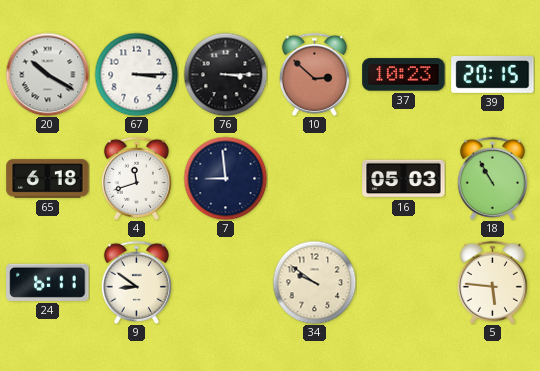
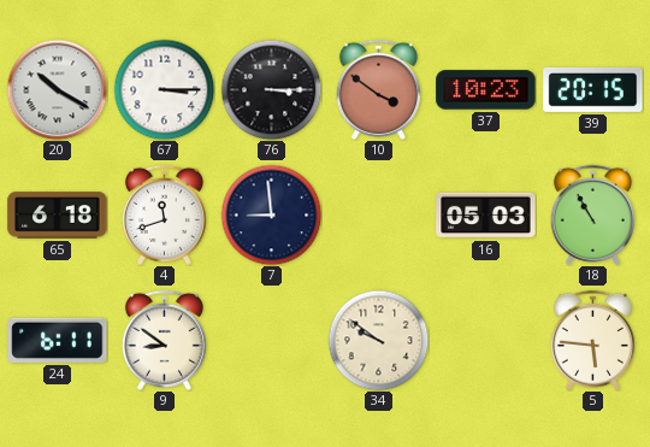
10: 2:52 -> 3:51
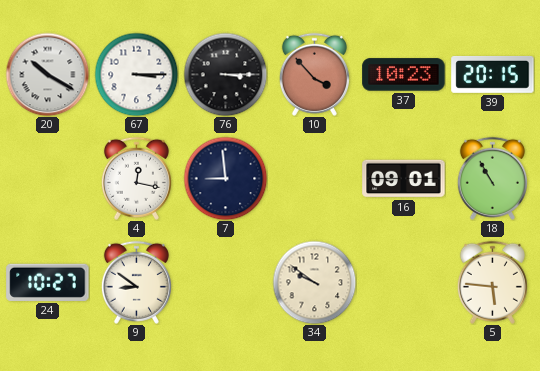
10: 3:51 -> 3:53
65: 6:18 -> none
4: 11:42 -> 12:17
16: 05:03 -> 09:01
24: 6:11 -> 10:27
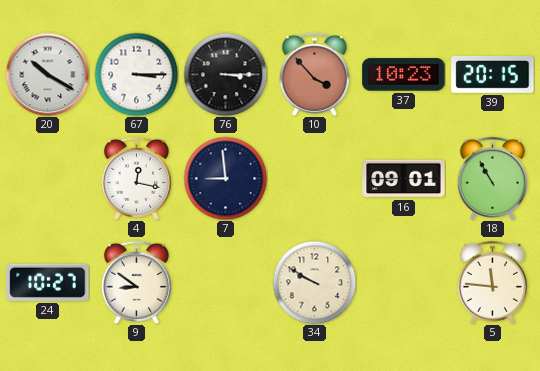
34: 9:51 -> 9:50
5: 5:46 -> 11:46
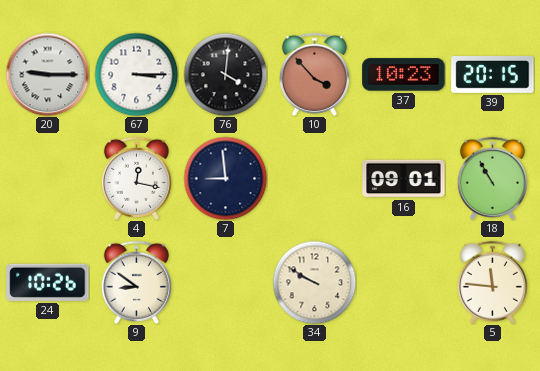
20: 10:20 -> 9:15
76: 3:15 -> 4:01
24: 10:27 -> 10:26
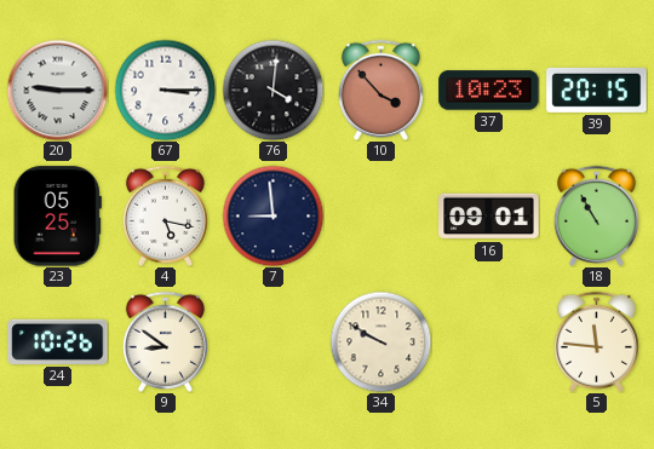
23: none -> 05:25
4: 12:17 -> 5:17
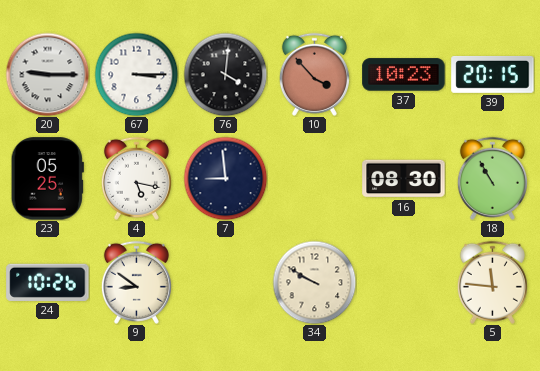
16: 09:01 -> 08:30
